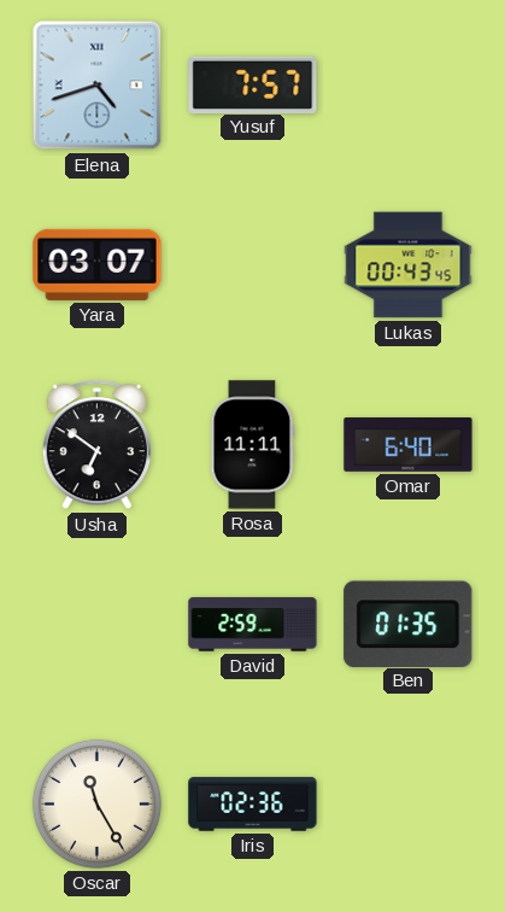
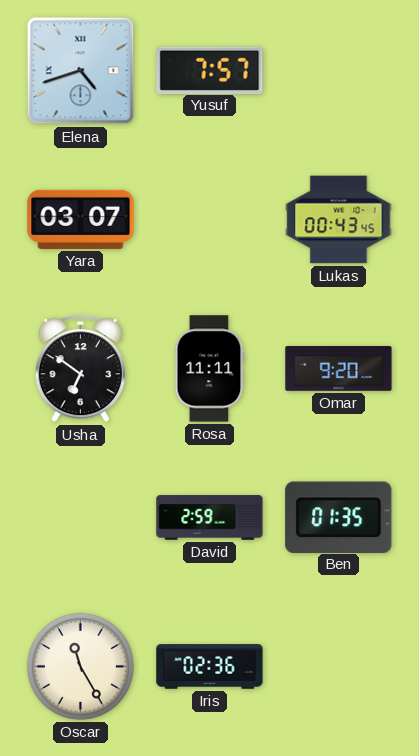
Omar: 6:40 -> 9:20
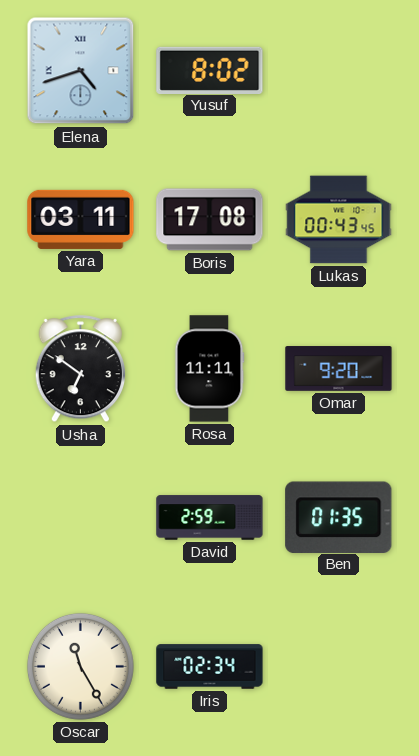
Yusuf: 7:57 -> 8:02
Yara: 03:07 -> 03:11
Boris: none -> 17:08
Iris: 02:36 -> 02:34
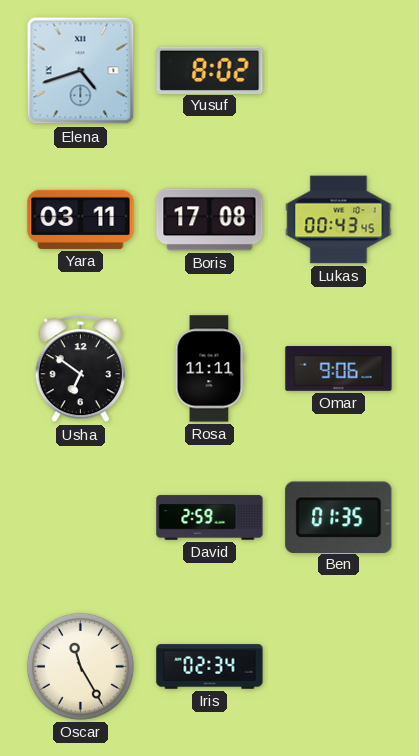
Omar: 9:20 -> 9:06
